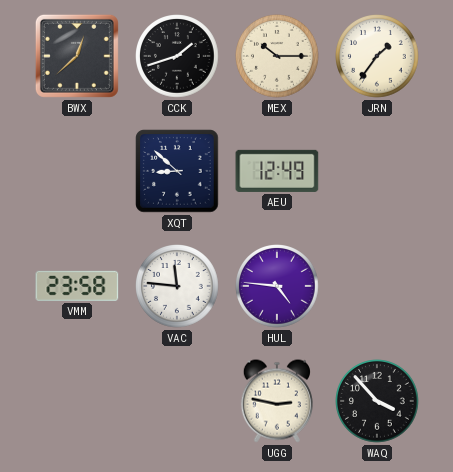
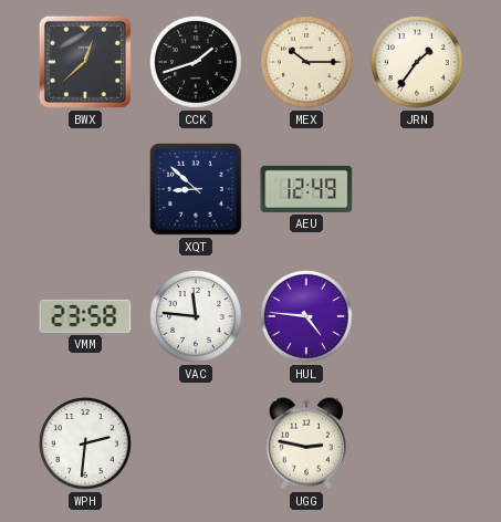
WPH: none -> 2:31
WAQ: 3:53 -> none
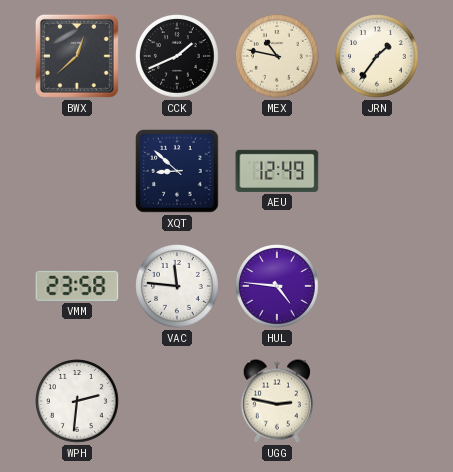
CCK: 1:42 -> 1:41
MEX: 10:15 -> 10:47
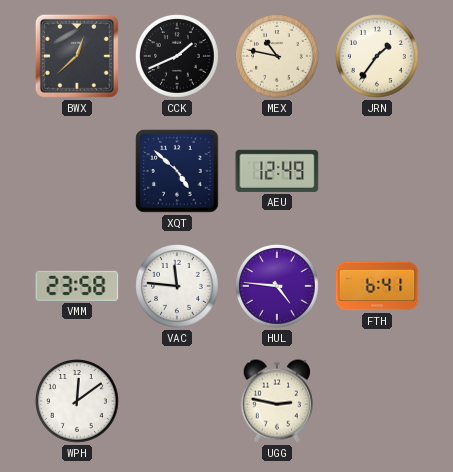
XQT: 8:52 -> 4:52
FTH: none -> 6:41
WPH: 2:31 -> 12:09
